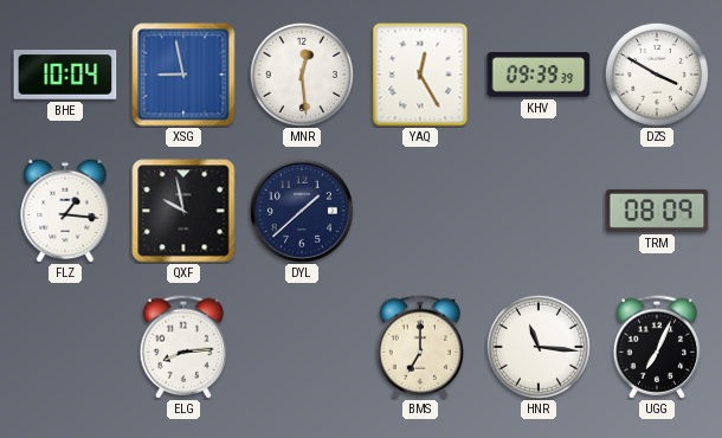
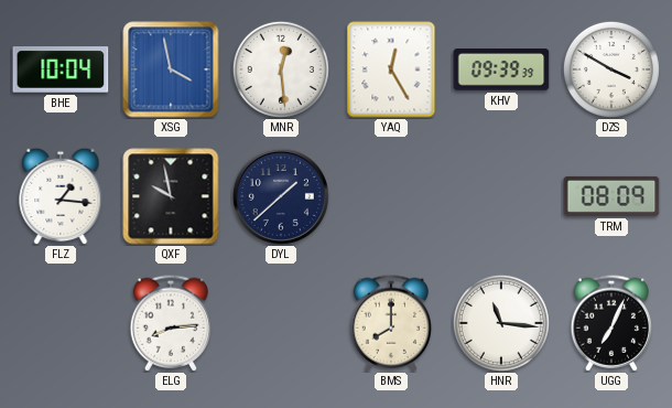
XSG: 8:58 -> 3:58
BMS: 7:00 -> 8:00
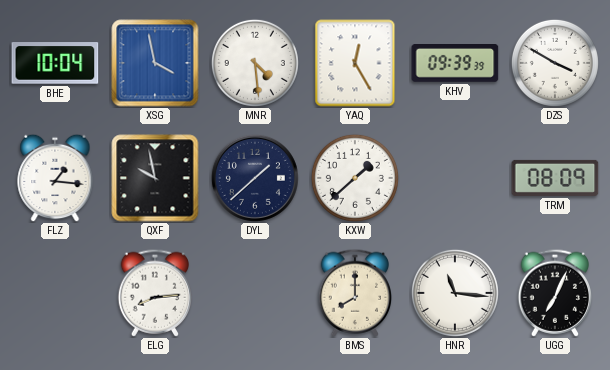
MNR: 12:29 -> 4:29
KXW: none -> 1:38
